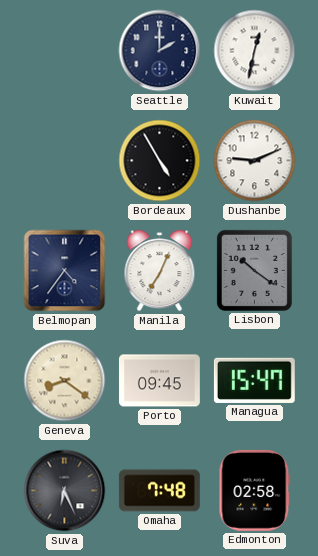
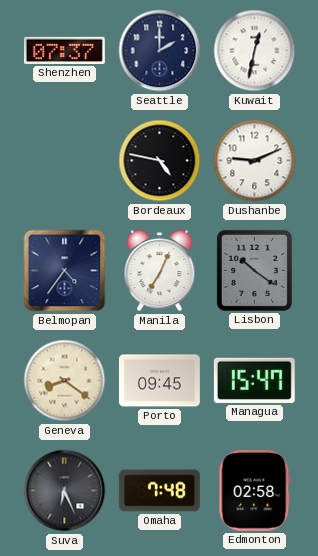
Shenzhen: none -> 07:37
Bordeaux: 4:55 -> 4:47
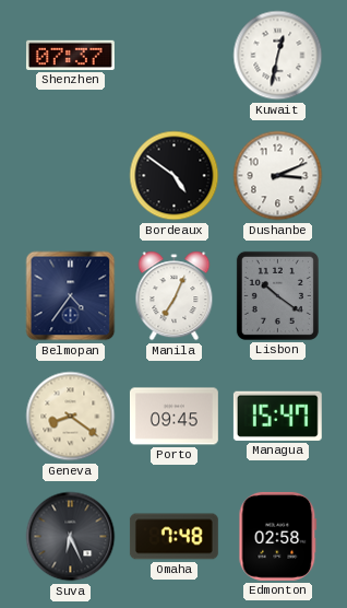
Seattle: 2:00 -> none
Bordeaux: 4:47 -> 4:51
Dushanbe: 9:11 -> 3:11
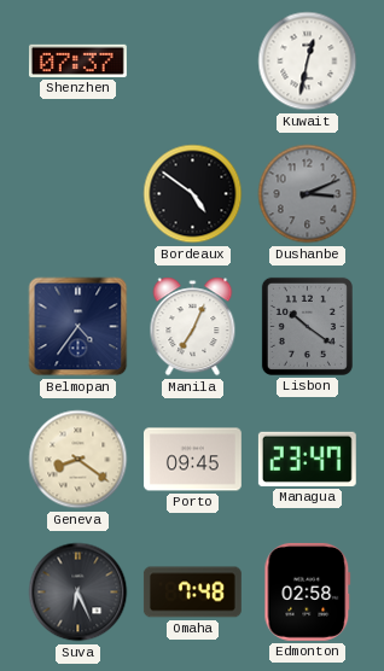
Dushanbe dial: white -> grey
Managua: 15:47 -> 23:47
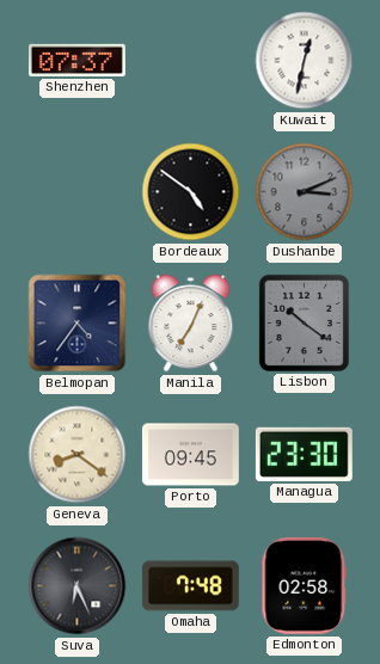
Managua: 23:47 -> 23:30
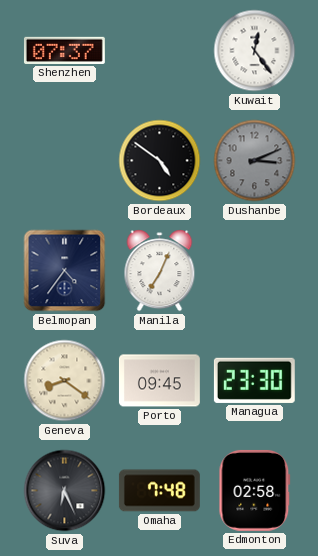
Kuwait: 12:32 -> 12:24
Lisbon: 10:21 -> none
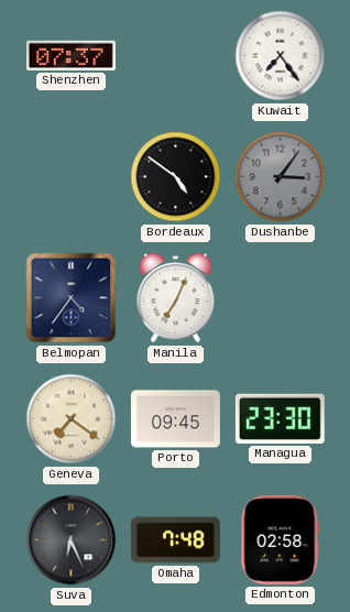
Kuwait: 12:24 -> 7:24
Dushanbe: 3:11 -> 3:06
Geneva: 8:21 -> 7:21
